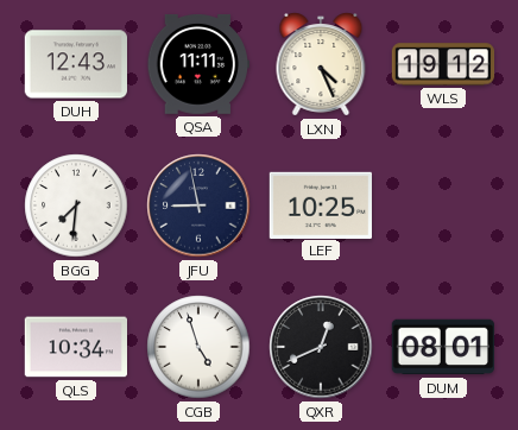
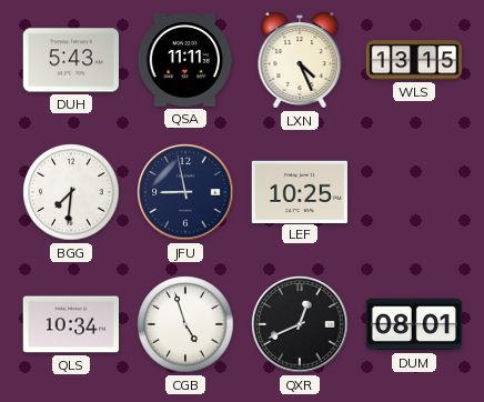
DUH: 12:43 -> 5:43
WLS: 19:12 -> 13:15
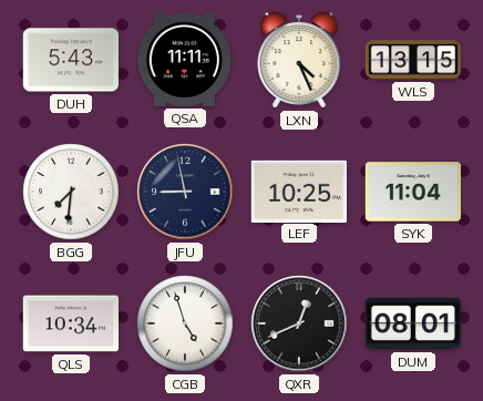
SYK: none -> 11:04
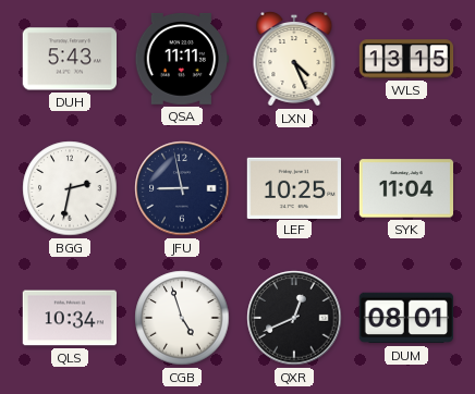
BGG: 7:31 -> 2:32
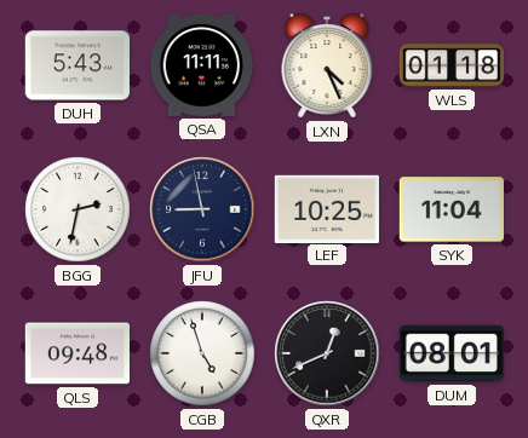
WLS: 13:15 -> 01:18
QLS: 10:34 -> 09:48
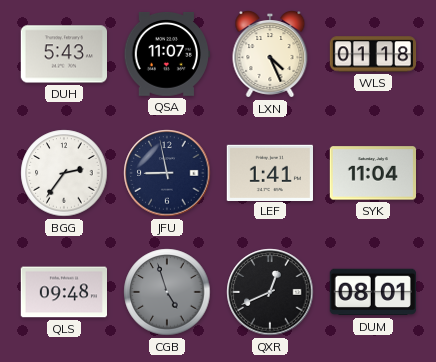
QSA: 11:11 -> 11:07
BGG: 2:32 -> 2:36
LEF: 10:25 -> 1:41
CGB dial: white -> grey
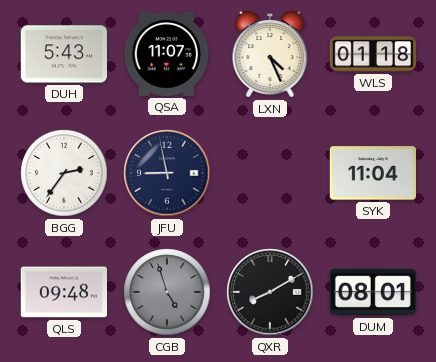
LEF: 1:41 -> none
QXR: 12:41 -> 8:10
